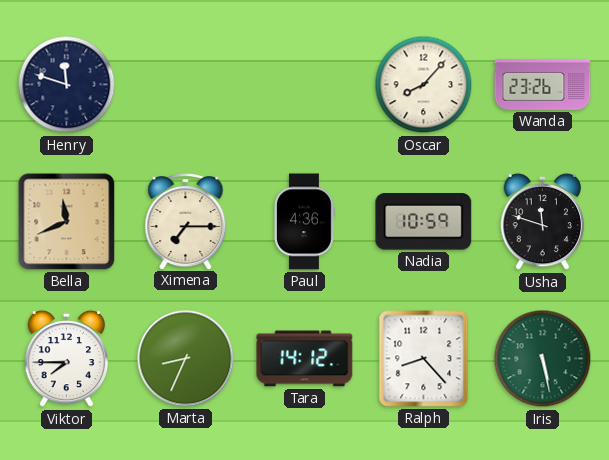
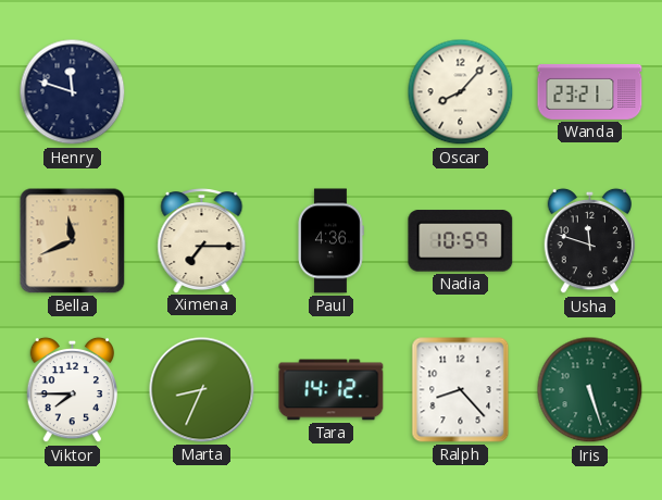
Wanda: 23:26 -> 23:21
Iris: 5:28 -> 5:27
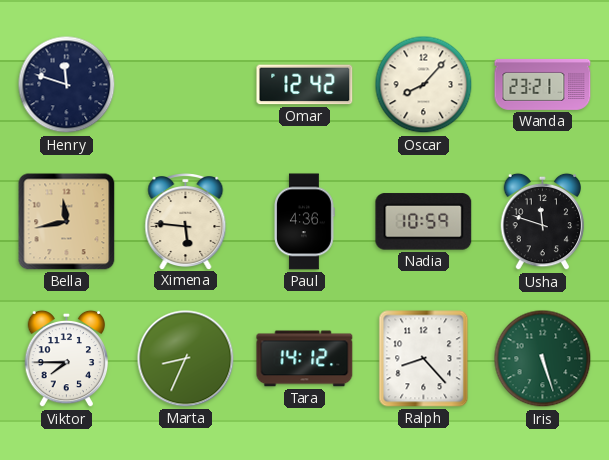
Omar: none -> 12:42
Bella: 11:41 -> 11:43
Ximena: 7:15 -> 5:46
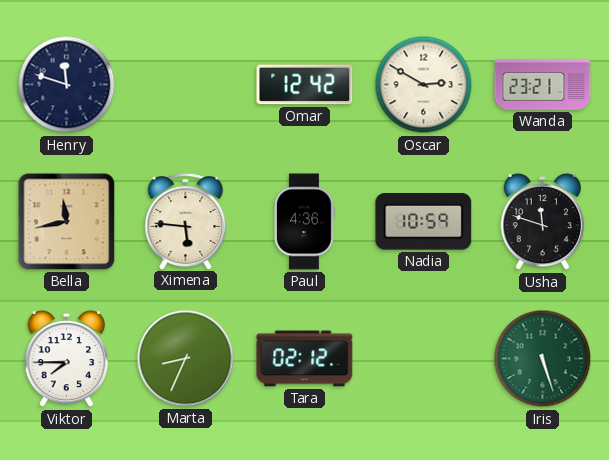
Oscar: 8:07 -> 2:50
Tara: 14:12 -> 02:12
Ralph: 8:23 -> none
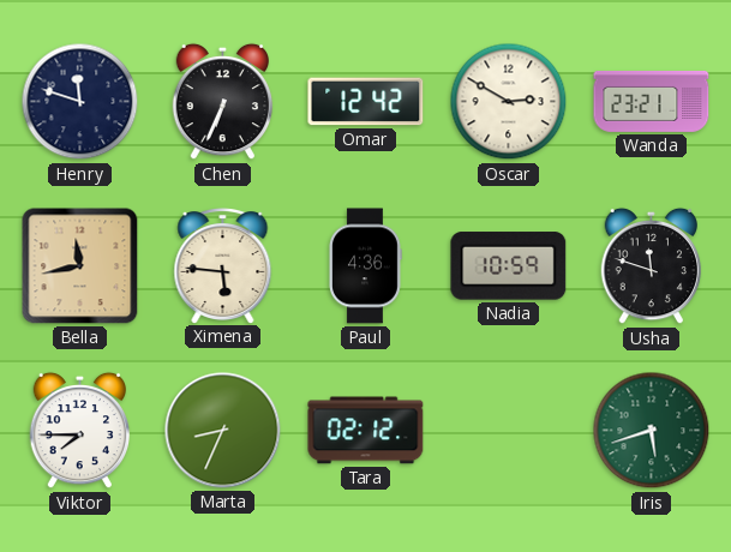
Chen: none -> 6:34
Iris: 5:27 -> 5:42
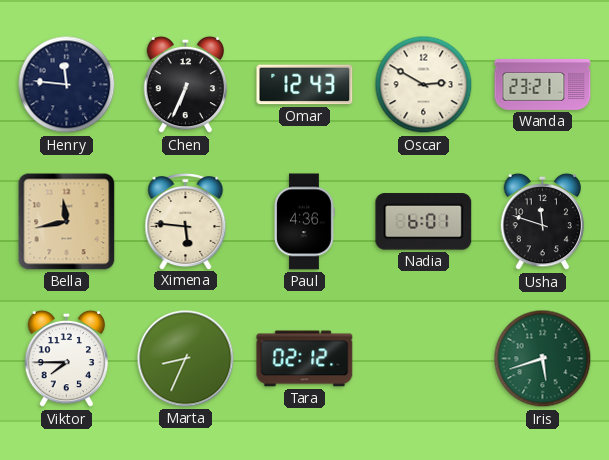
Henry: 11:48 -> 11:46
Omar: 12:42 -> 12:43
Nadia: 10:59 -> 6:01
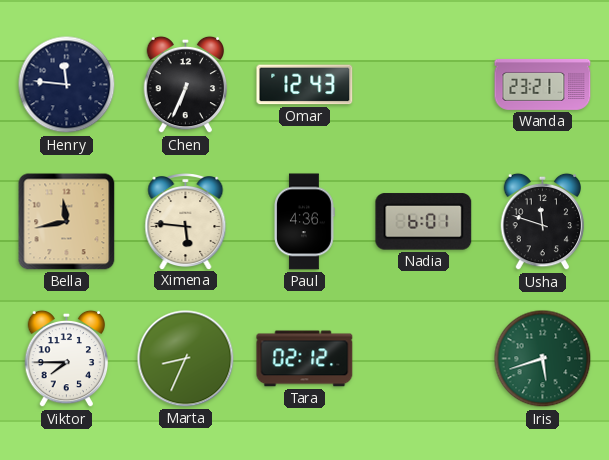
Oscar: 2:50 -> none
